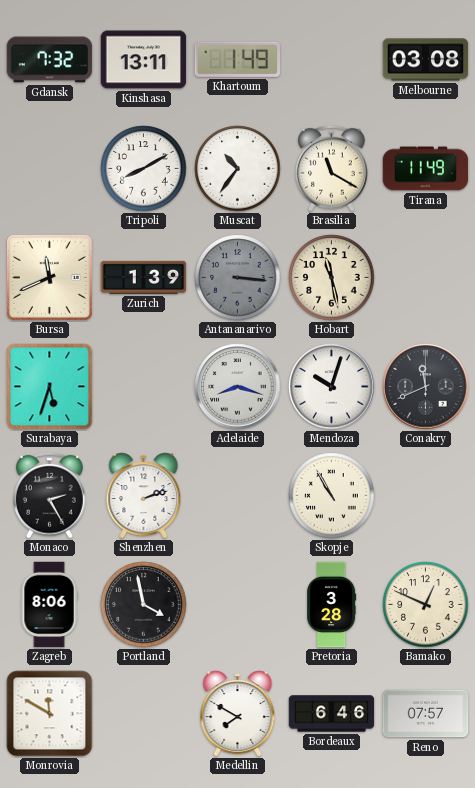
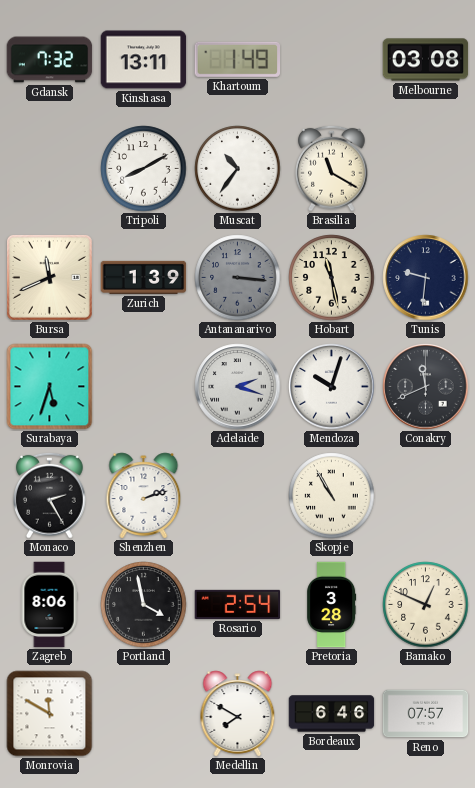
Tirana: 11:49 -> none
Tunis: none -> 9:31
Adelaide: 8:18 -> 2:18
Rosario: none -> 2:54
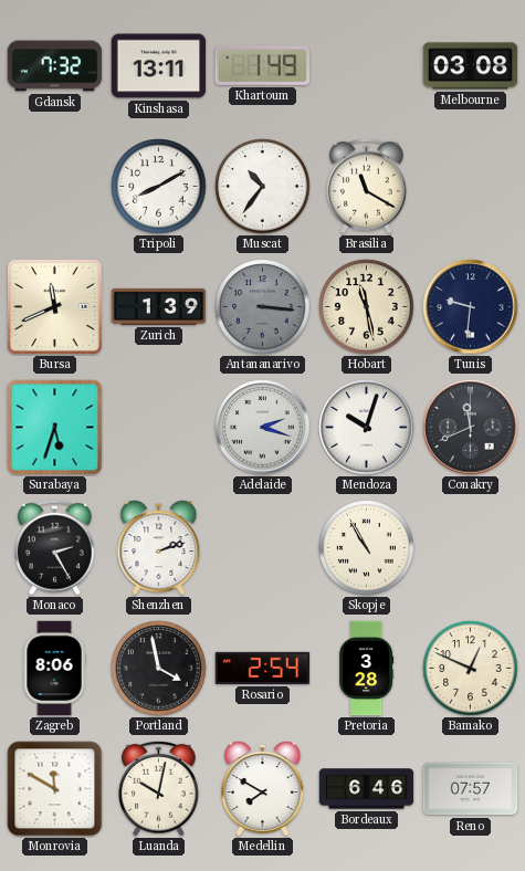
Luanda: none -> 10:02
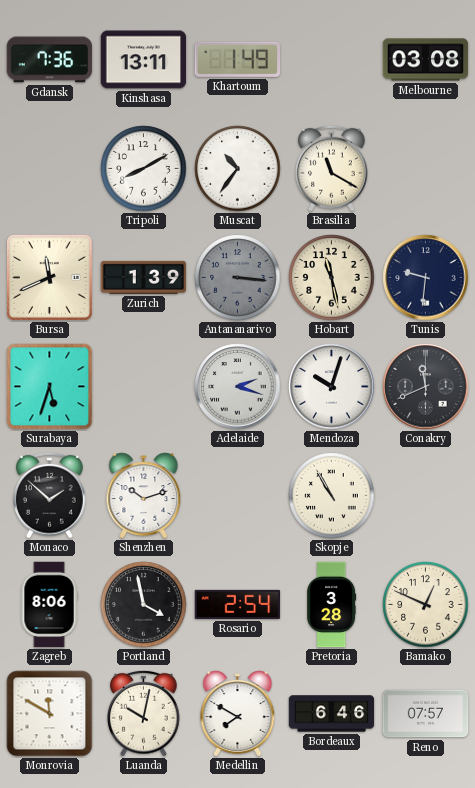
Gdansk: 7:32 -> 7:36
Monaco: 2:25 -> 1:52
Shenzhen: 2:12 -> 10:12
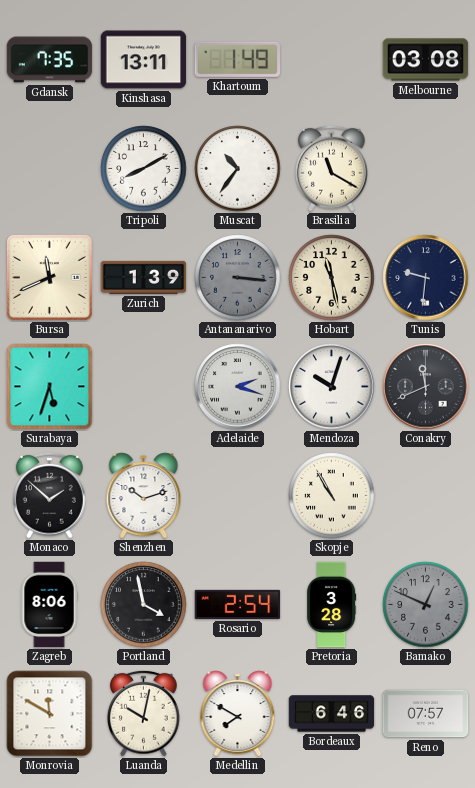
Gdansk: 7:36 -> 7:35
Bamako dial: cream -> grey
